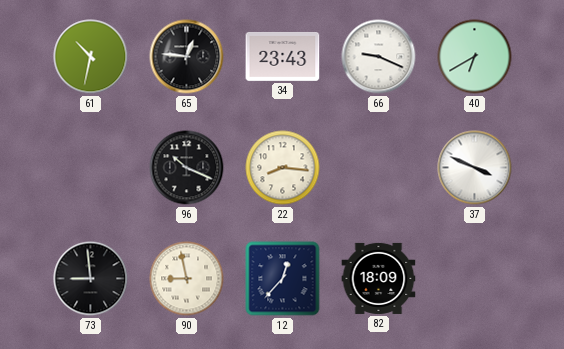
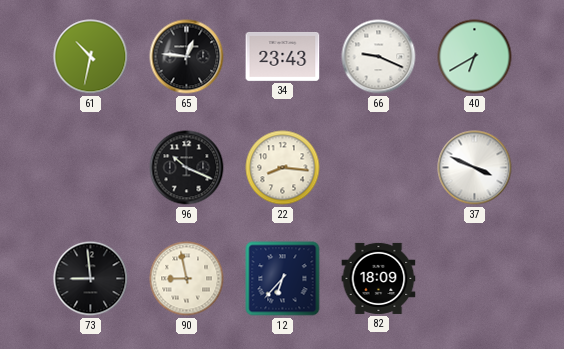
12: 12:37 -> 6:37
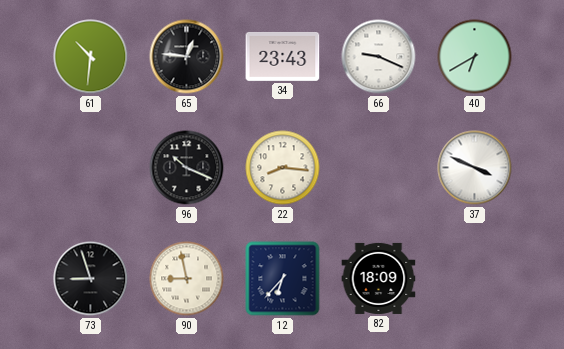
61: 10:32 -> 10:31
73: 8:59 -> 8:57
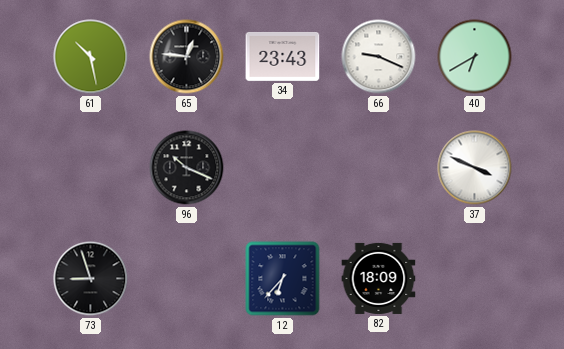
61: 10:31 -> 10:28
22: 8:16 -> none
90: 8:58 -> none
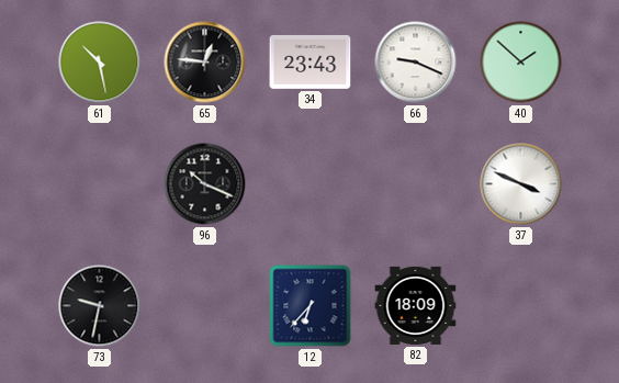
40: 6:40 -> 1:52
73: 8:57 -> 9:32
